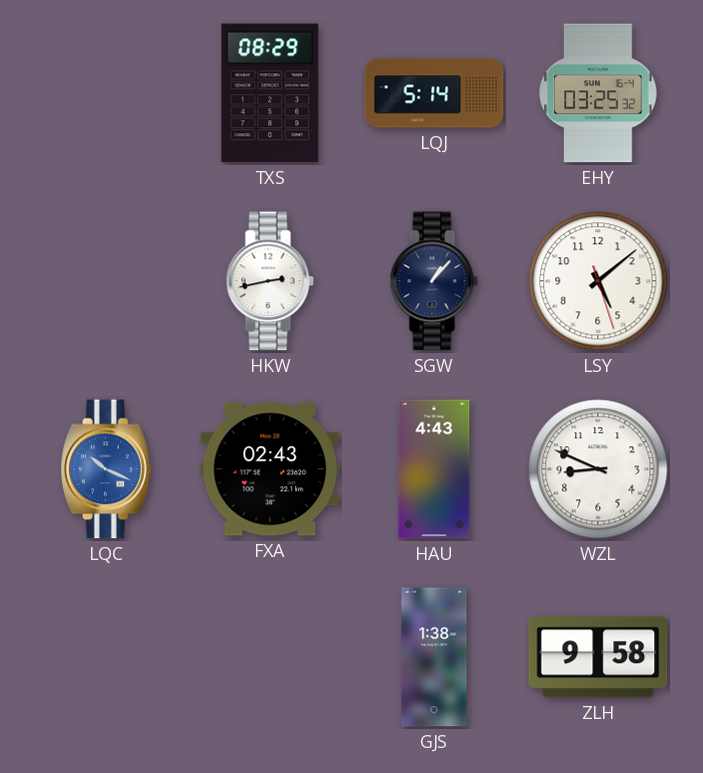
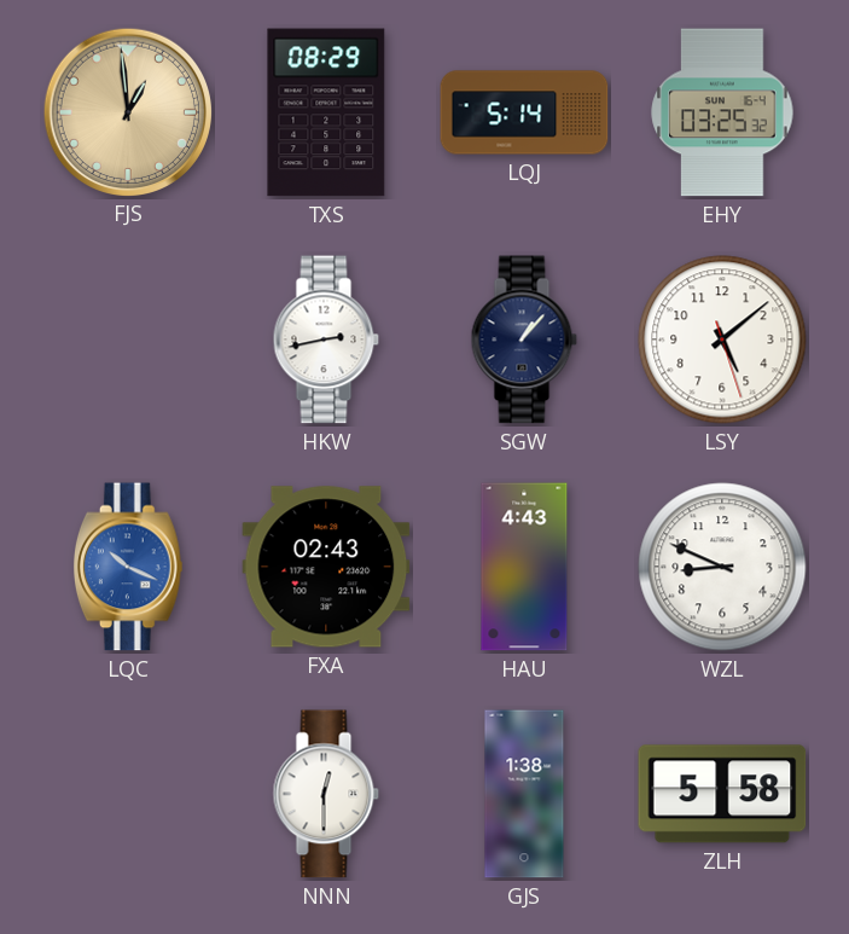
FJS: none -> 12:59
NNN: none -> 12:30
ZLH: 9:58 -> 5:58
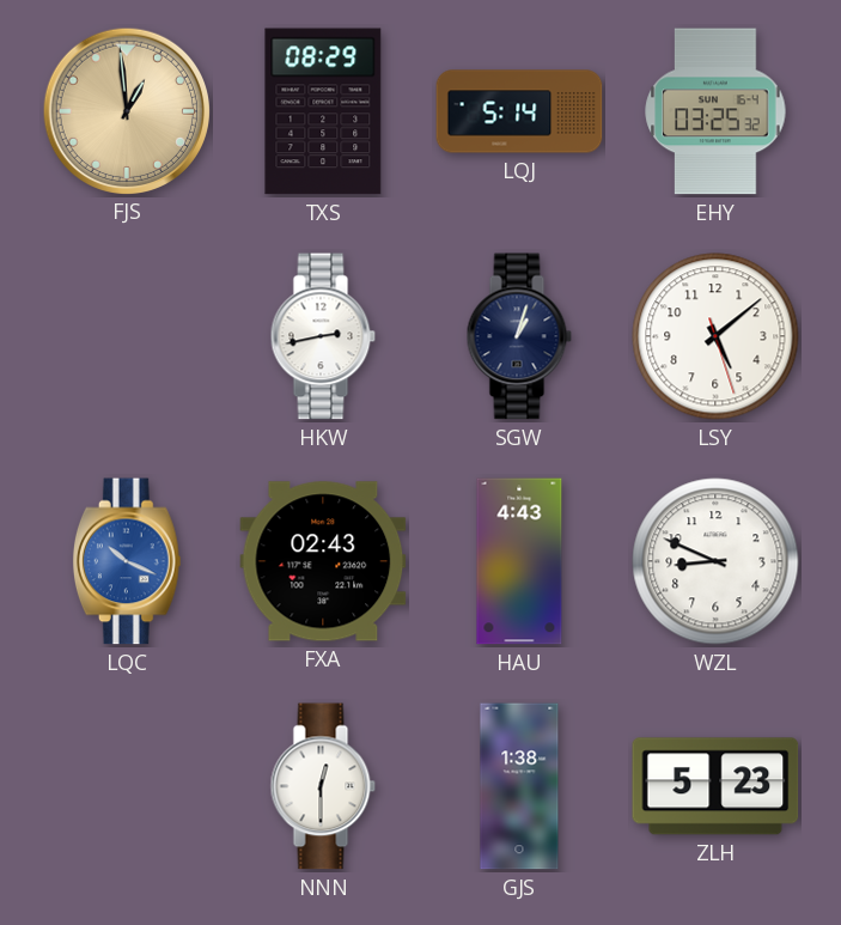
SGW: 1:07 -> 1:03
ZLH: 5:58 -> 5:23
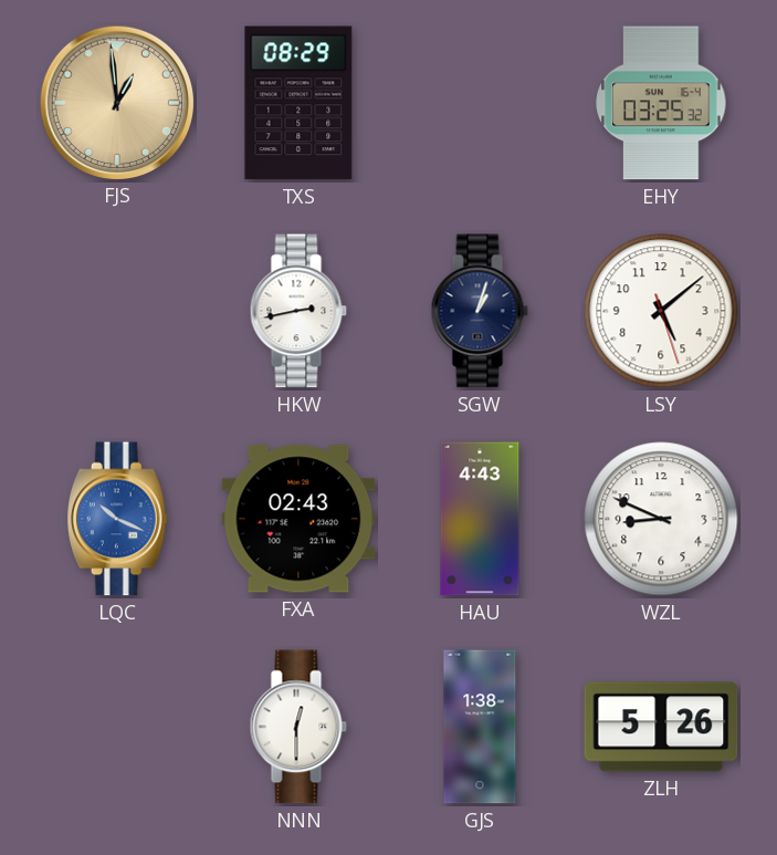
LQJ: 5:14 -> none
ZLH: 5:23 -> 5:26
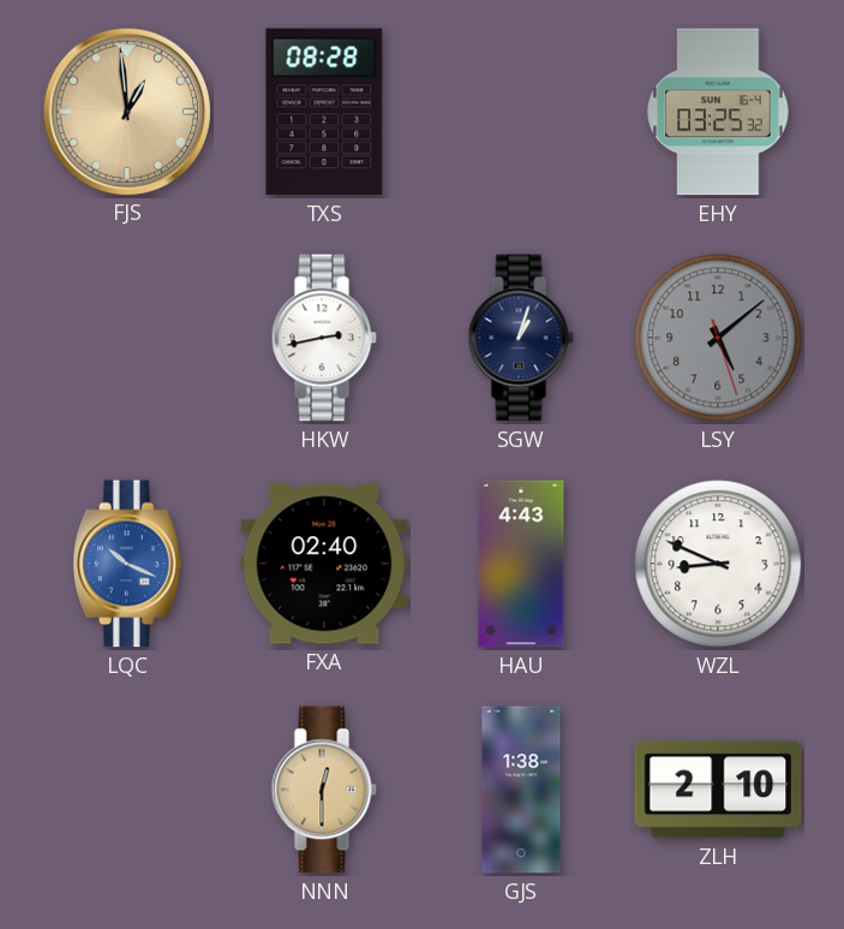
TXS: 08:29 -> 08:28
LSY dial: white -> grey
FXA: 02:43 -> 02:40
NNN dial: white -> champagne
ZLH: 5:26 -> 2:10
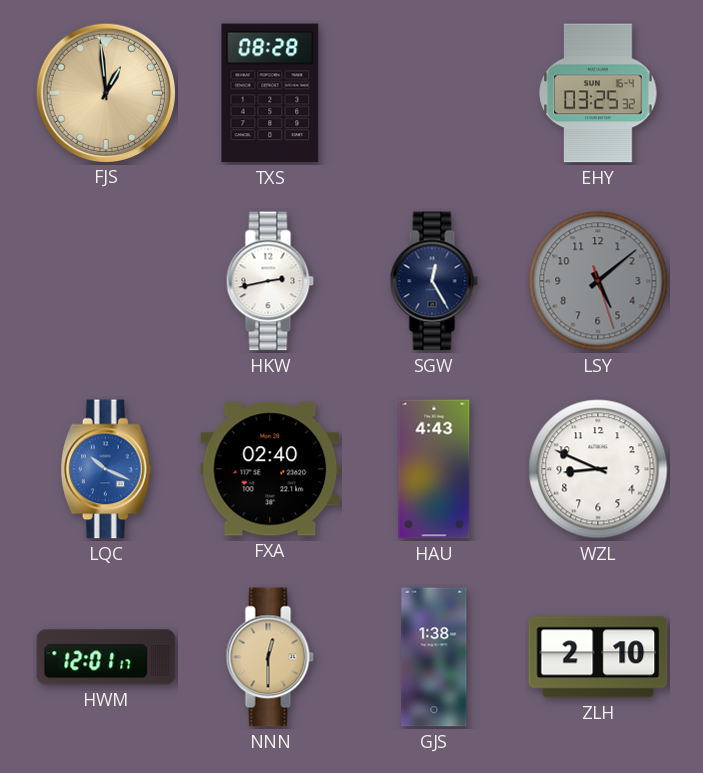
SGW: 1:03 -> 12:25
HWM: none -> 12:01
